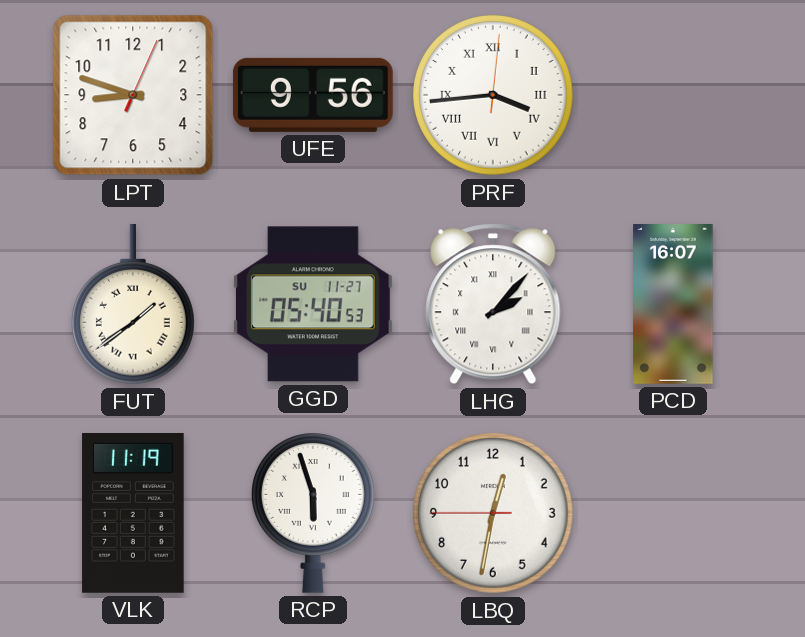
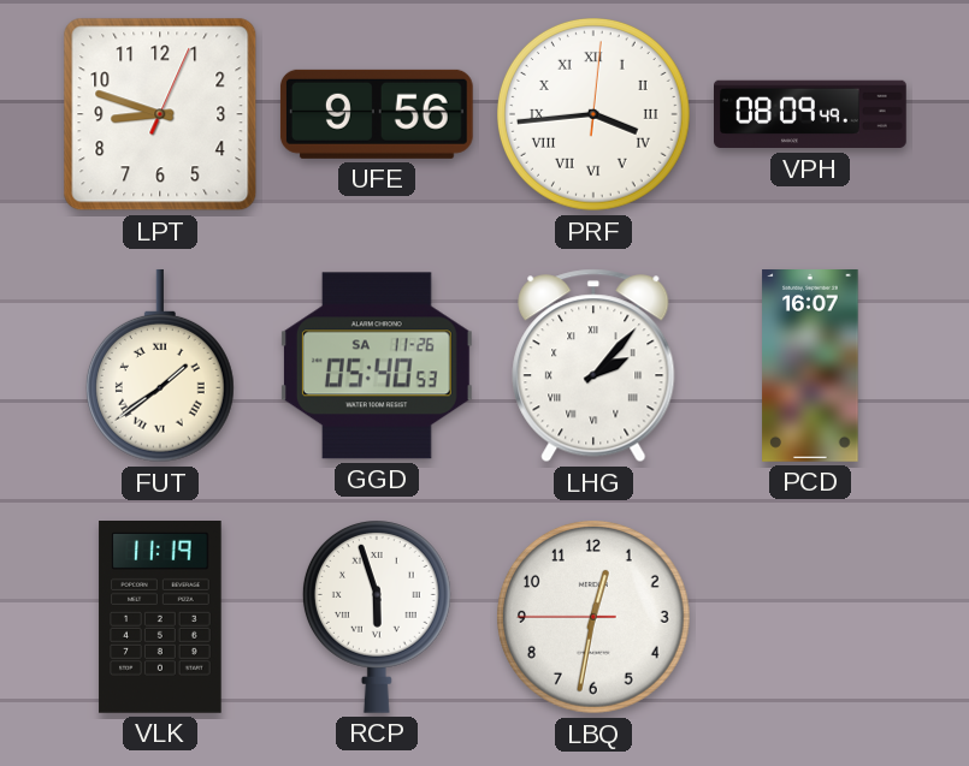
VPH: none -> 08:09
GGD date: SU 11-27 -> SA 11-26
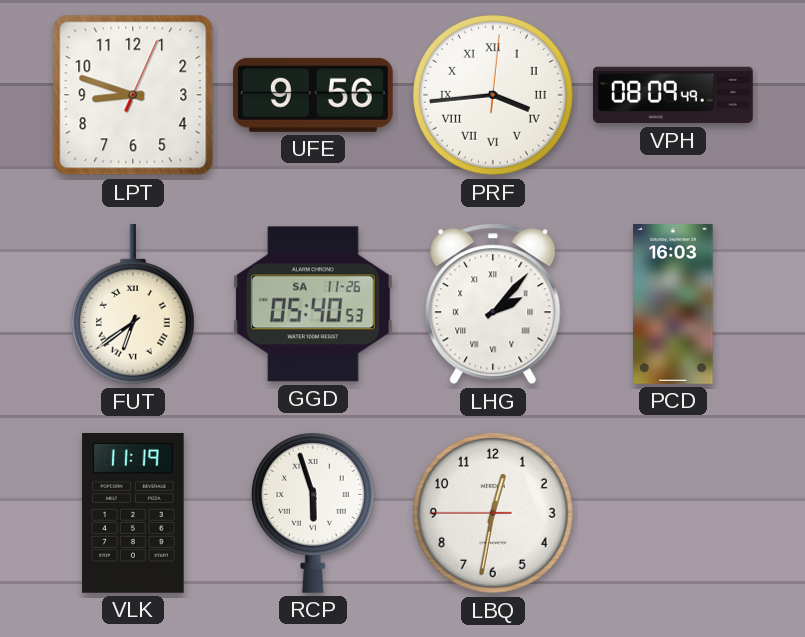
FUT: 1:39 -> 6:39
PCD: 16:07 -> 16:03
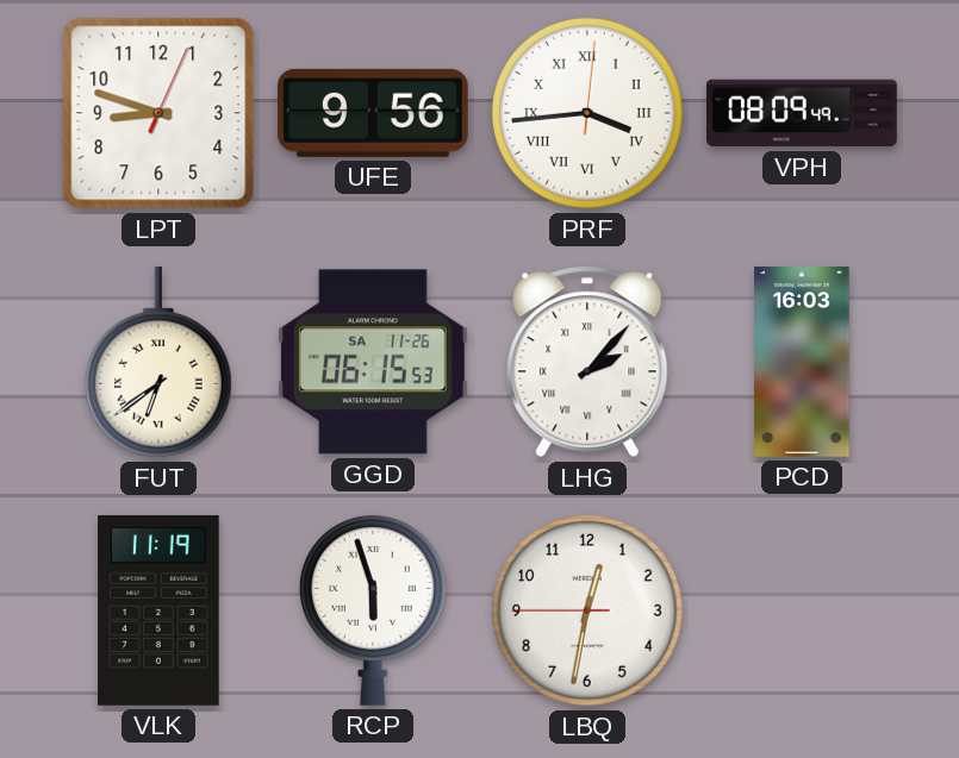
GGD: 05:40 -> 06:15
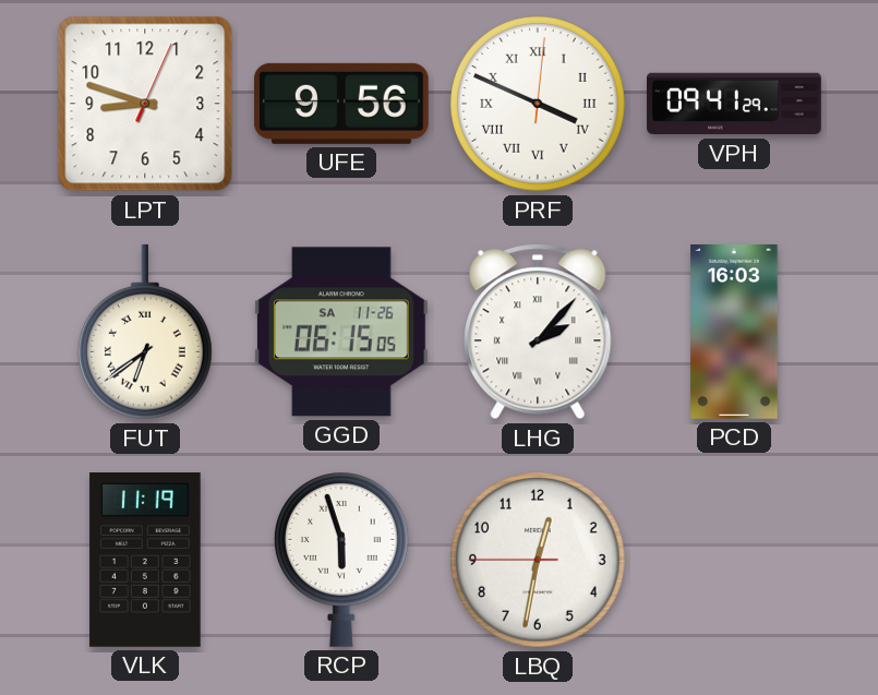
PRF: 3:44 -> 3:49
VPH: 08:09 -> 09:41
GGD: 06:15:53 -> 06:15:05
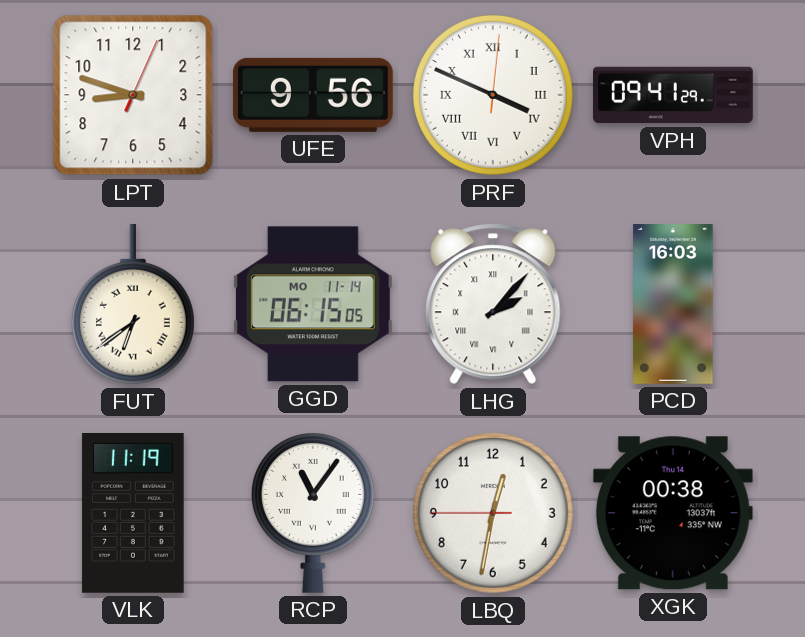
GGD date: SA 11-26 -> MO 11-14
RCP: 5:57 -> 11:06
XGK: none -> 00:38
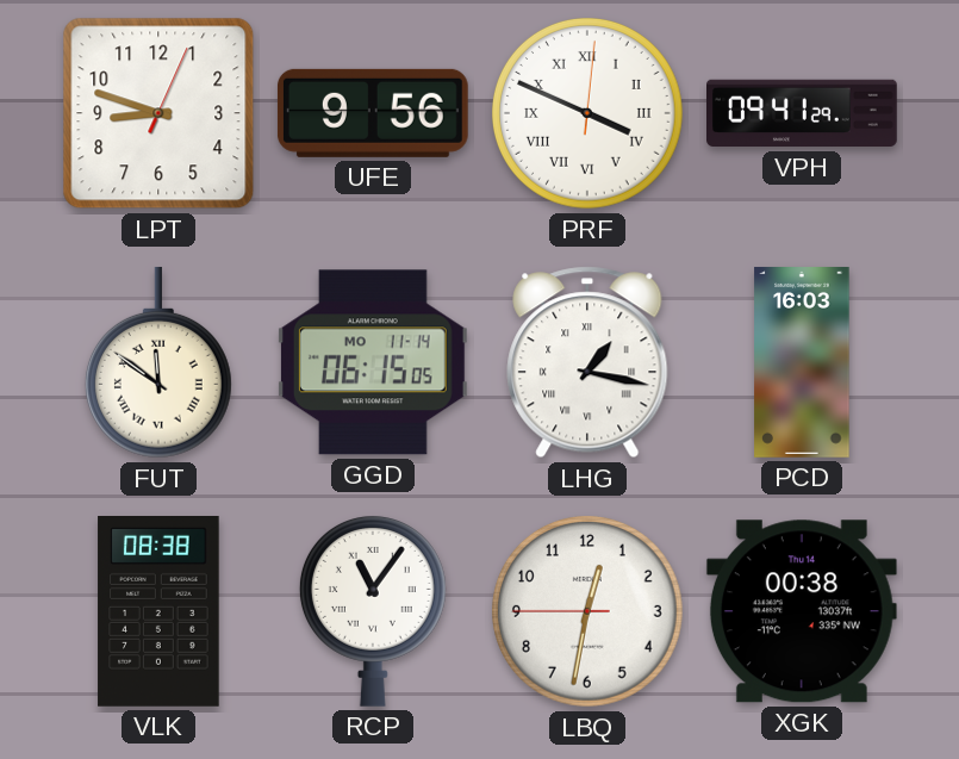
FUT: 6:39 -> 11:51
LHG: 2:07 -> 1:17
VLK: 11:19 -> 08:38
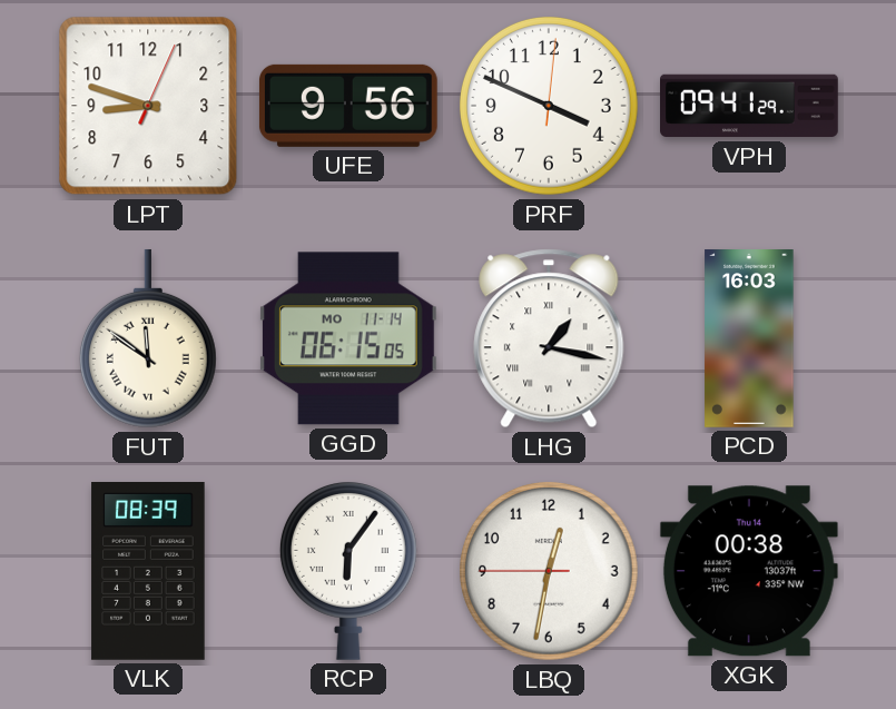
PRF numerals: Roman -> Arabic
VLK: 08:38 -> 08:39
RCP: 11:06 -> 6:06
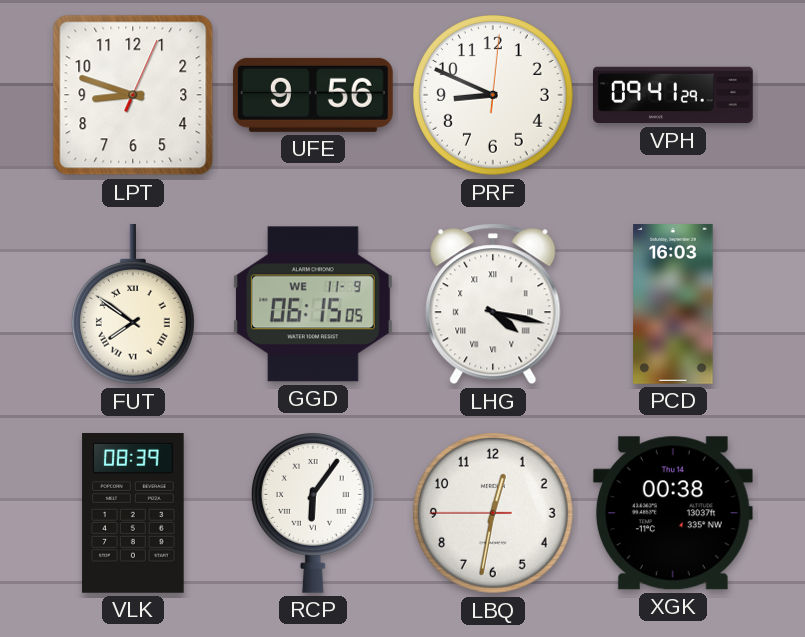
PRF: 3:49 -> 8:49
FUT: 11:51 -> 7:51
GGD date: MO 11-14 -> WE 11-9
LHG: 1:17 -> 4:17
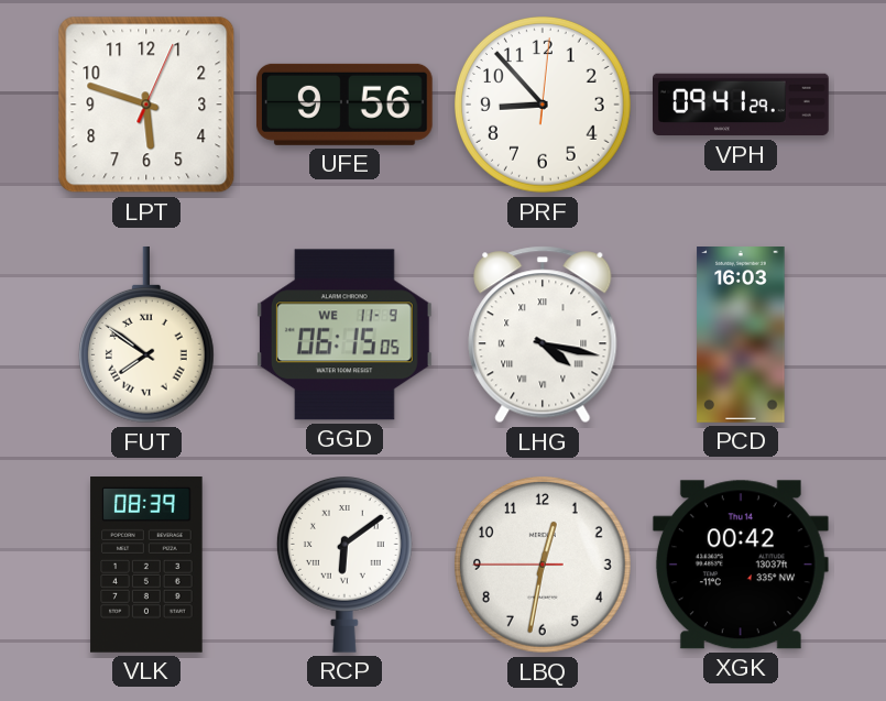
LPT: 8:48 -> 5:48
PRF: 8:49 -> 8:53
RCP: 6:06 -> 6:09
XGK: 00:38 -> 00:42
